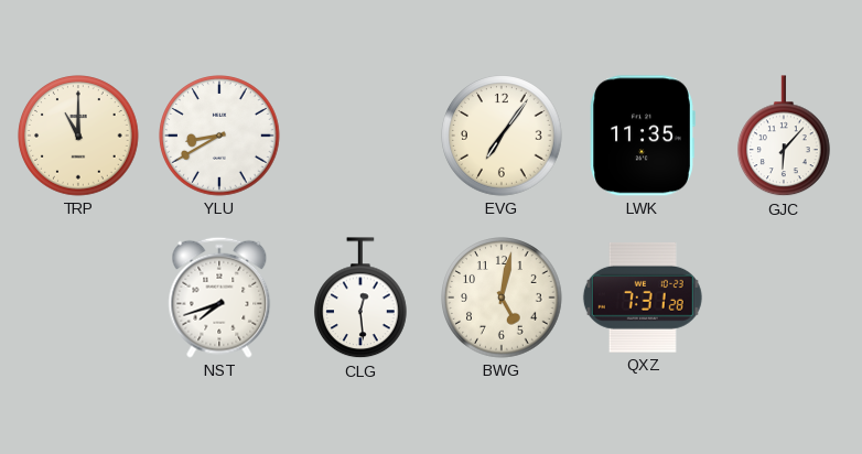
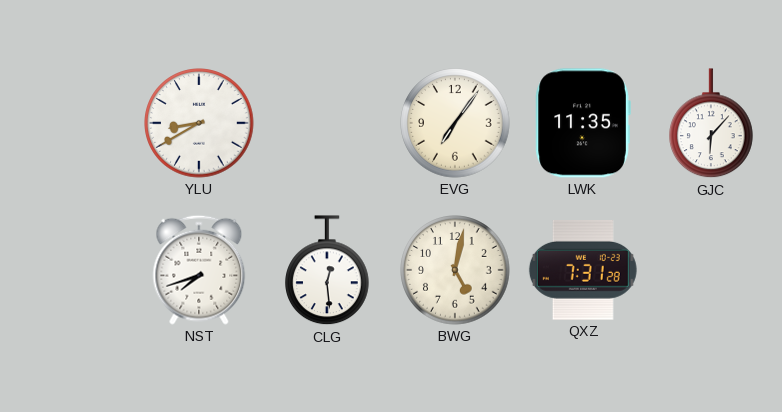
TRP: 11:00 -> none
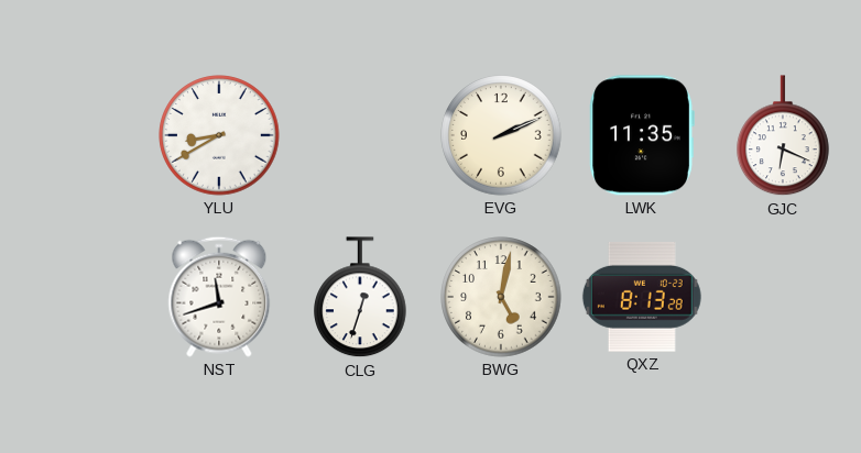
EVG: 7:06 -> 2:11
GJC: 6:07 -> 6:19
NST: 7:42 -> 11:42
CLG: 12:29 -> 12:33
QXZ: 7:31 -> 8:13
